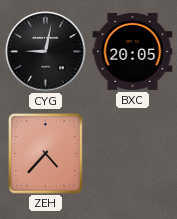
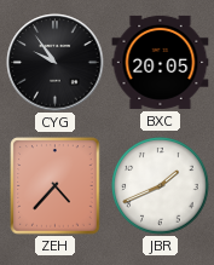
CYG: 9:02 -> 9:54
JBR: none -> 1:41
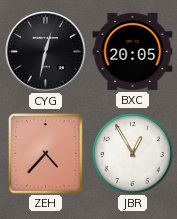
CYG: 9:54 -> 12:32
JBR: 1:41 -> 12:55
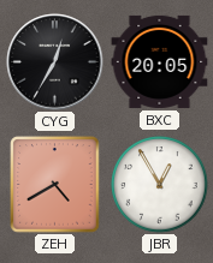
CYG: 12:32 -> 12:35
ZEH: 4:37 -> 4:40
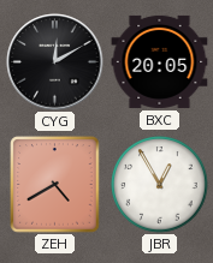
CYG: 12:35 -> 12:10
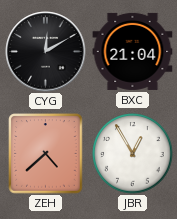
BXC: 20:05 -> 21:04
ZEH: 4:40 -> 4:38
